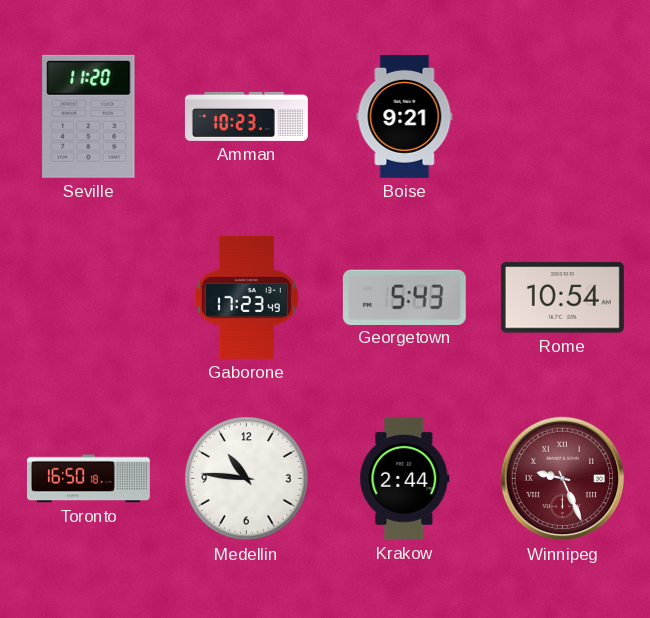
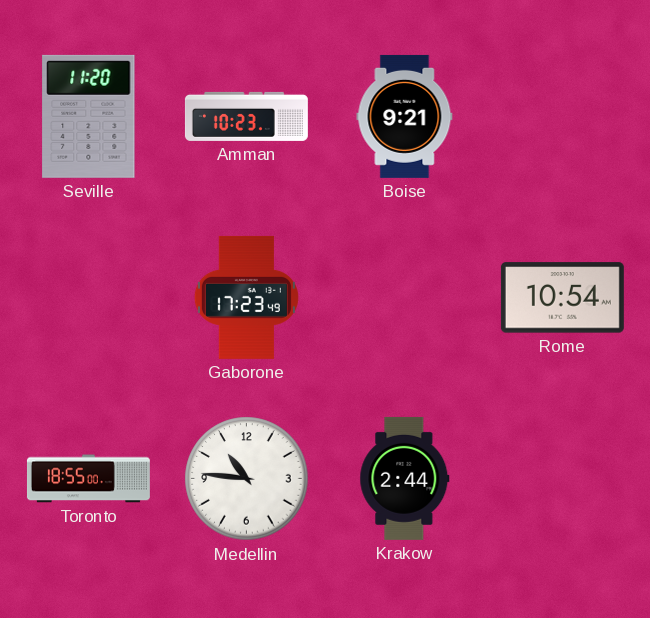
Georgetown: 5:43 -> none
Toronto: 16:50 -> 18:55
Winnipeg: 9:26 -> none
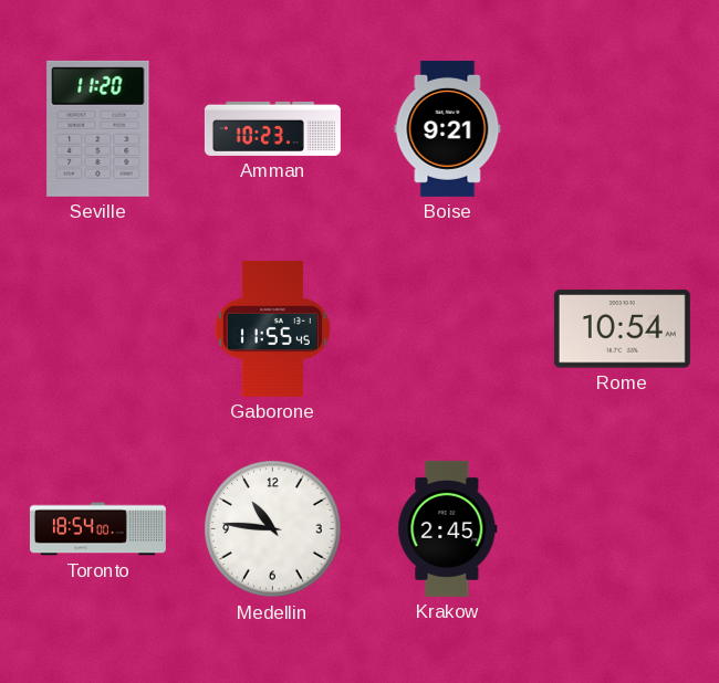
Gaborone: 17:23 -> 11:55
Toronto: 18:55 -> 18:54
Krakow: 2:44 -> 2:45
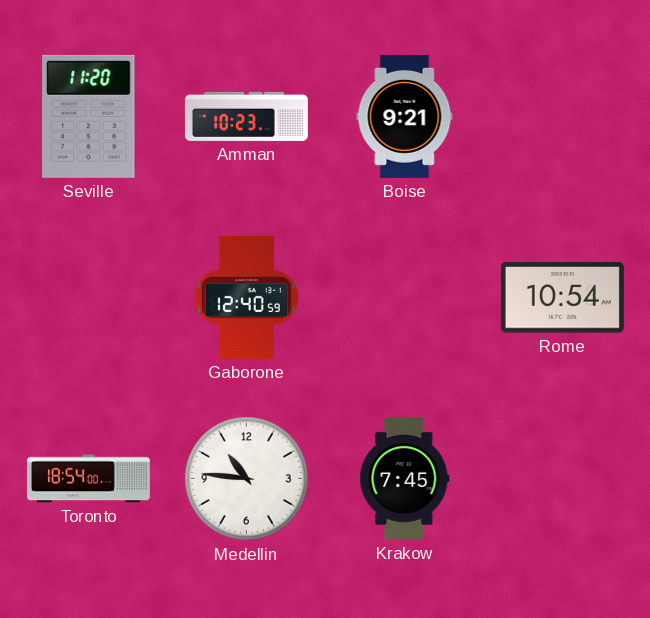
Gaborone: 11:55 -> 12:40
Krakow: 2:45 -> 7:45
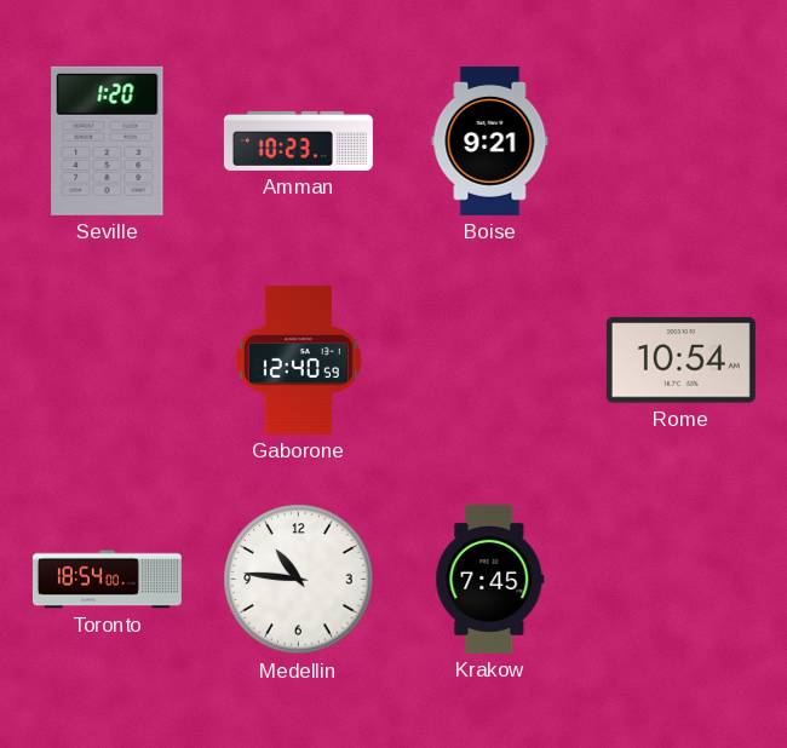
Seville: 11:20 -> 1:20
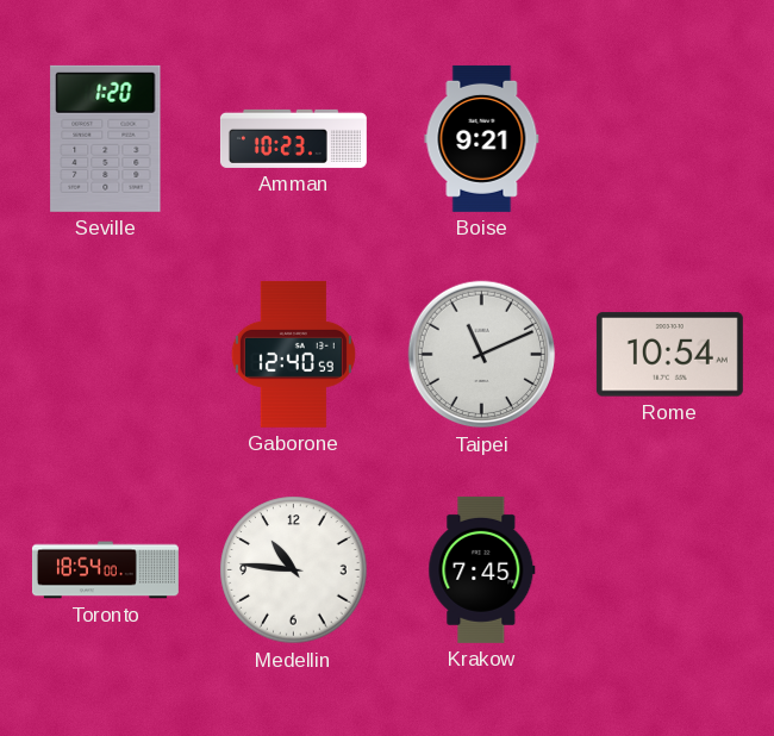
Taipei: none -> 11:11
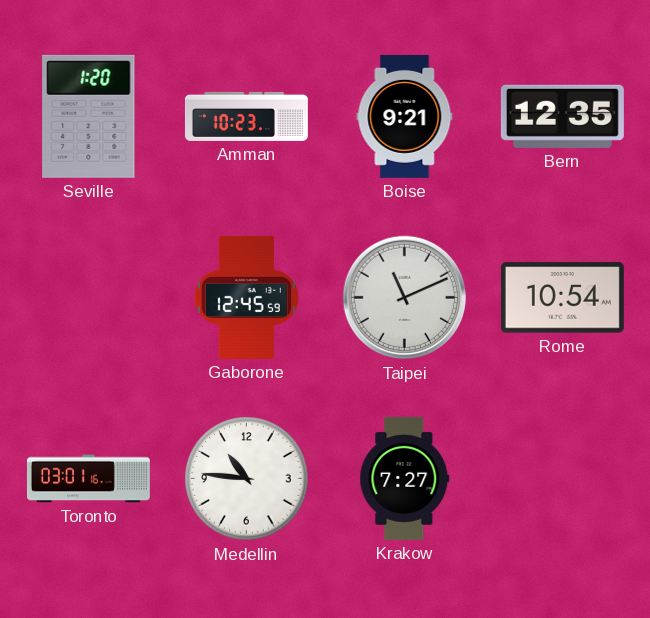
Bern: none -> 12:35
Gaborone: 12:40 -> 12:45
Toronto: 18:54 -> 03:01
Krakow: 7:45 -> 7:27
